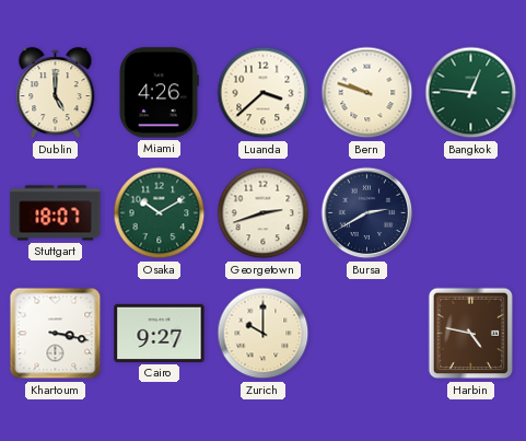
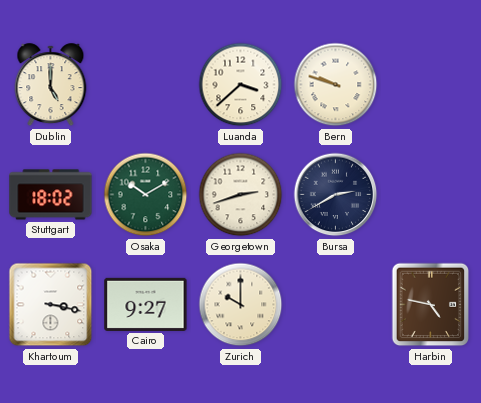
Miami: 4:26 -> none
Bangkok: 12:46 -> none
Stuttgart: 18:07 -> 18:02
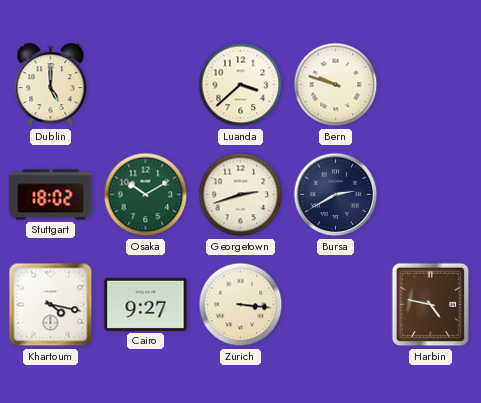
Khartoum: 3:17 -> 4:17
Zurich: 10:00 -> 3:16
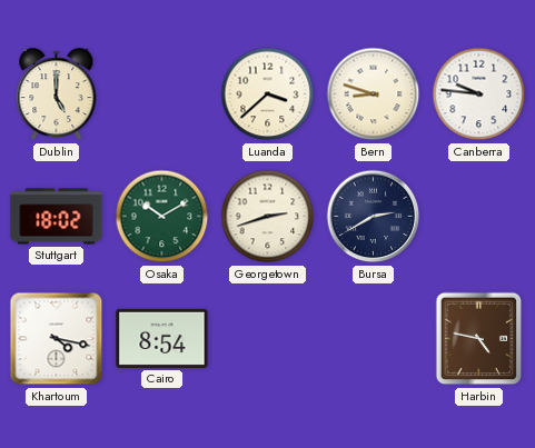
Bern: 9:48 -> 8:48
Canberra: none -> 9:46
Cairo: 9:27 -> 8:54
Zurich: 3:16 -> none
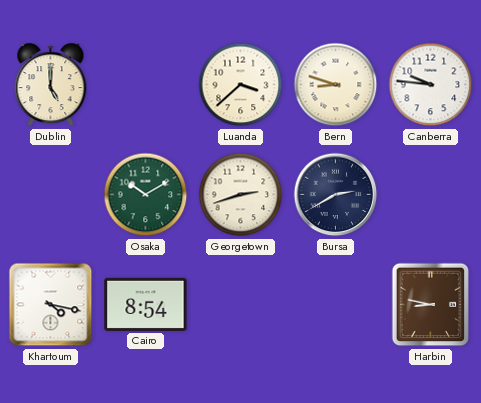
Stuttgart: 18:02 -> none
Harbin: 4:47 -> 8:47
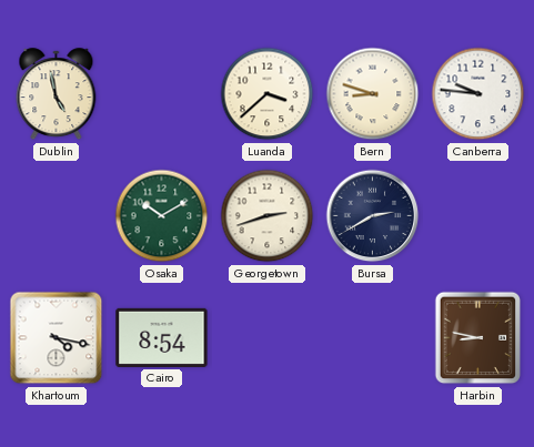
Dublin: 5:00 -> 4:58
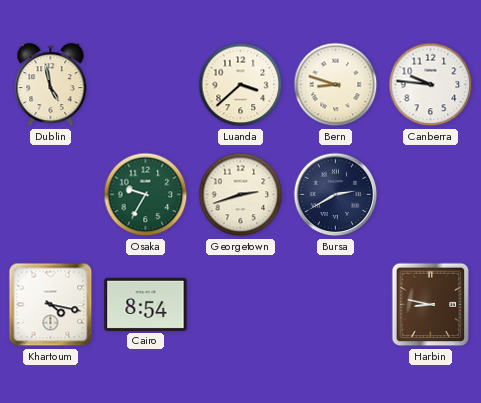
Osaka: 10:10 -> 9:35
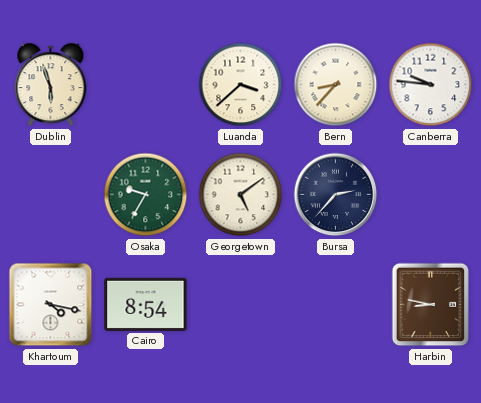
Dublin: 4:58 -> 5:57
Bern: 8:48 -> 8:37
Georgetown: 2:42 -> 5:09
Bursa: 2:40 -> 2:37
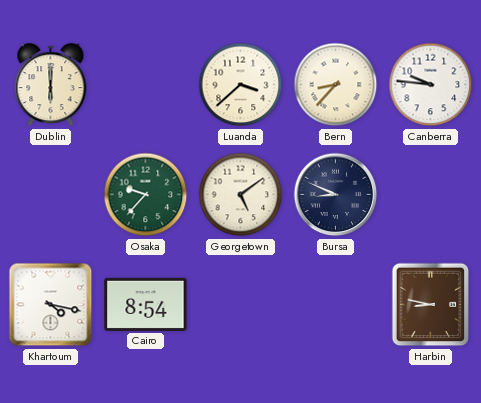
Dublin: 5:57 -> 6:00
Osaka: 9:35 -> 9:37
Bursa: 2:37 -> 8:49
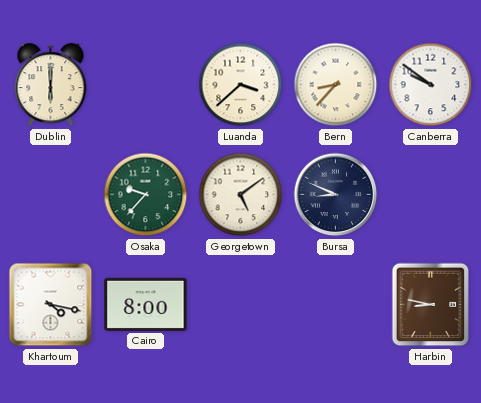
Canberra: 9:46 -> 9:51
Cairo: 8:54 -> 8:00
